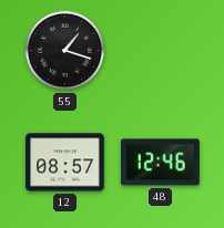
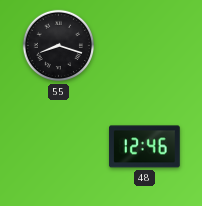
55: 1:18 -> 8:18
12: 08:57 -> none
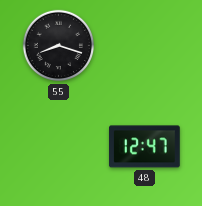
48: 12:46 -> 12:47
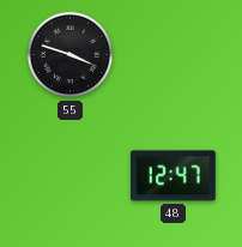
55: 8:18 -> 3:48
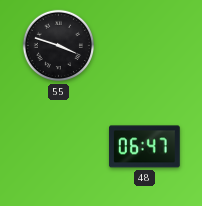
48: 12:47 -> 06:47
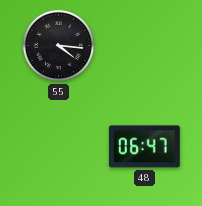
55: 3:48 -> 4:16
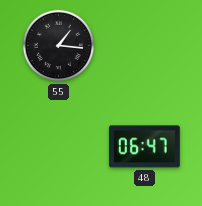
55: 4:16 -> 1:16
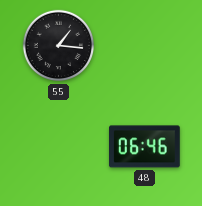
48: 06:47 -> 06:46
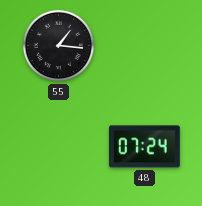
48: 06:46 -> 07:24
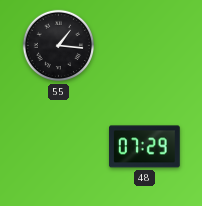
48: 07:24 -> 07:29
